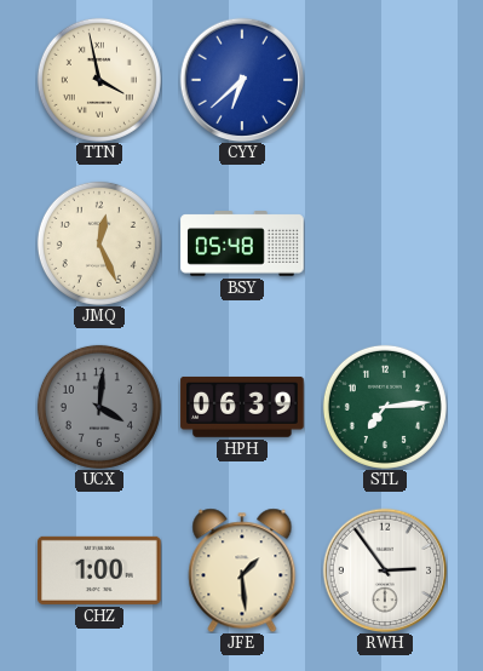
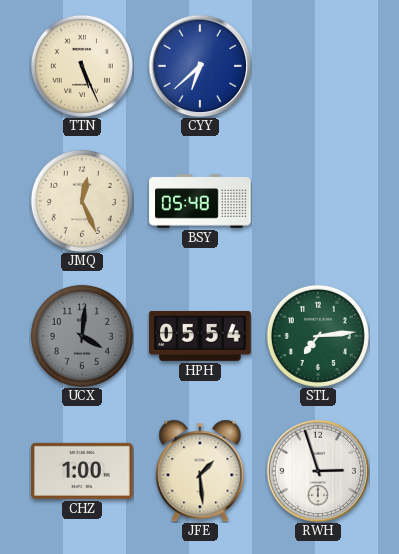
TTN: 3:58 -> 5:26
HPH: 06:39 -> 05:54
RWH: 2:54 -> 2:57
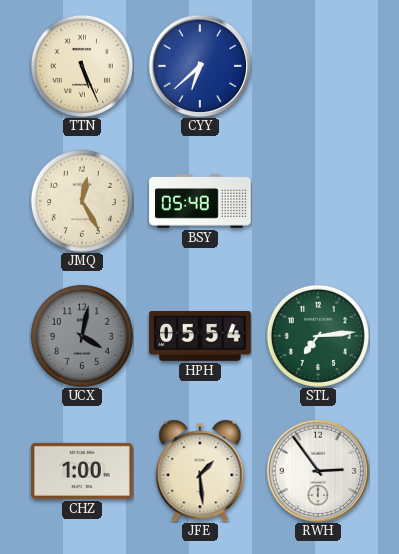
JMQ: 12:26 -> 12:25
UCX: 4:01 -> 4:02
RWH: 2:57 -> 2:54
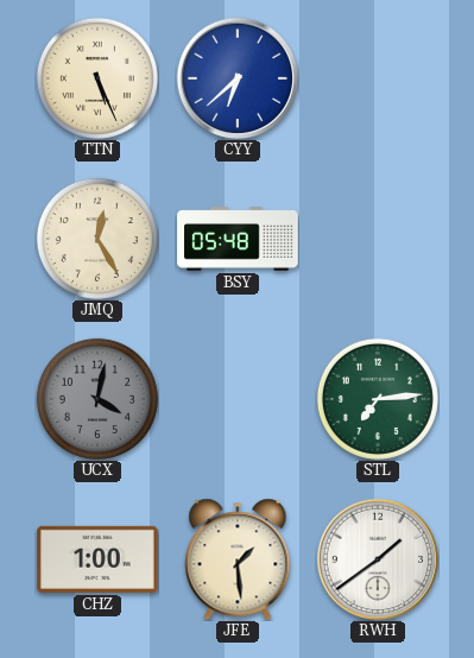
HPH: 05:54 -> none
RWH: 2:54 -> 1:39
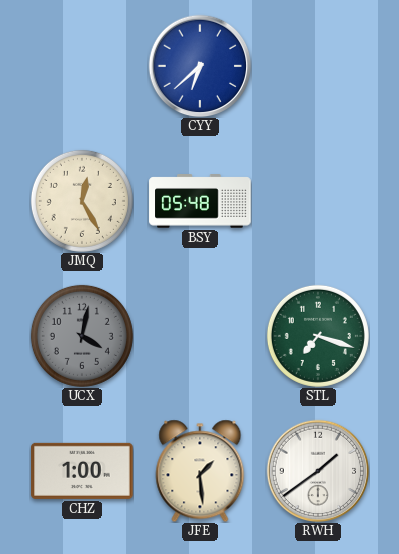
TTN: 5:26 -> none
STL: 7:14 -> 7:18
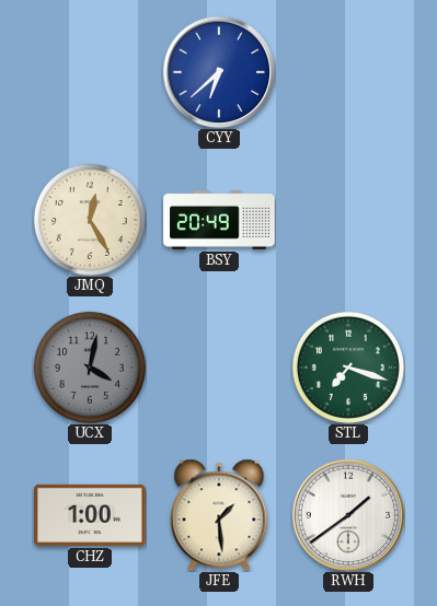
BSY: 05:48 -> 20:49
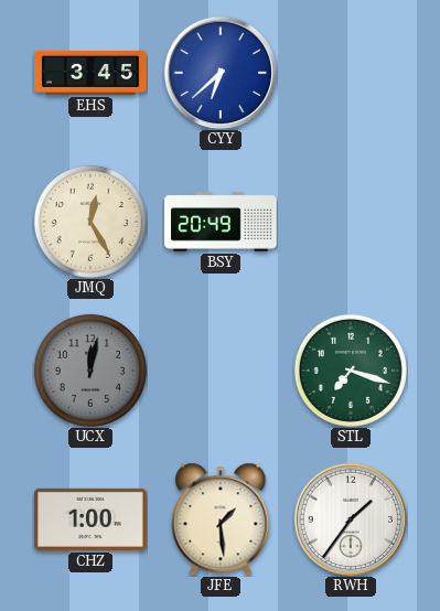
EHS: none -> 3:45
UCX: 4:02 -> 12:02
RWH: 1:39 -> 1:36
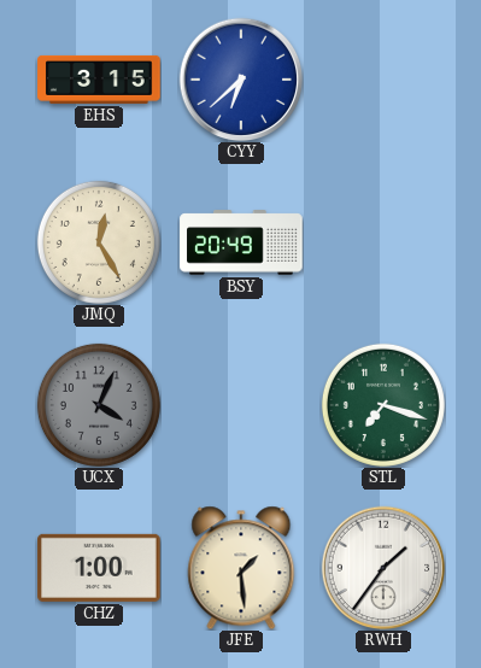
EHS: 3:45 -> 3:15
UCX: 12:02 -> 4:04
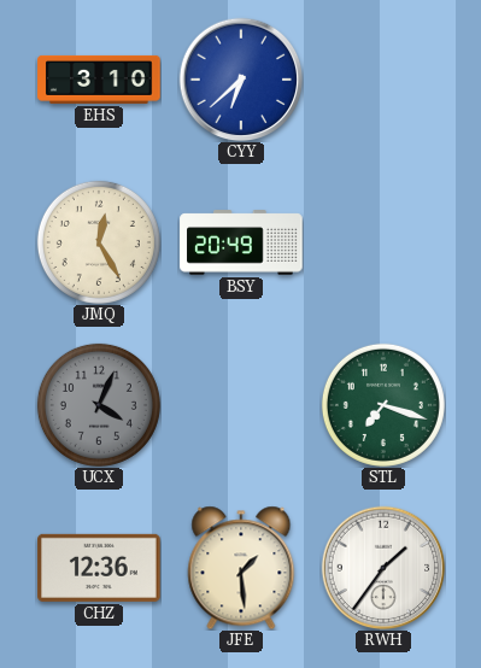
EHS: 3:15 -> 3:10
CHZ: 1:00 -> 12:36
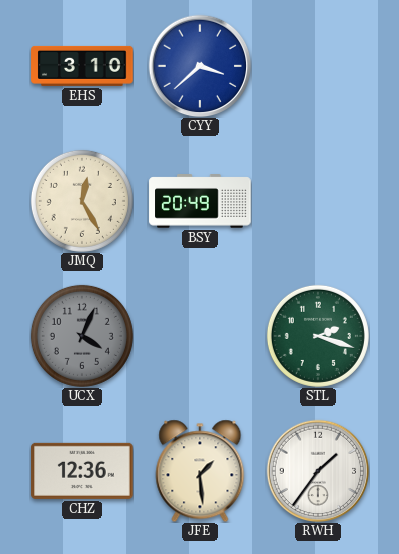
CYY: 6:38 -> 3:38
STL: 7:18 -> 2:18
